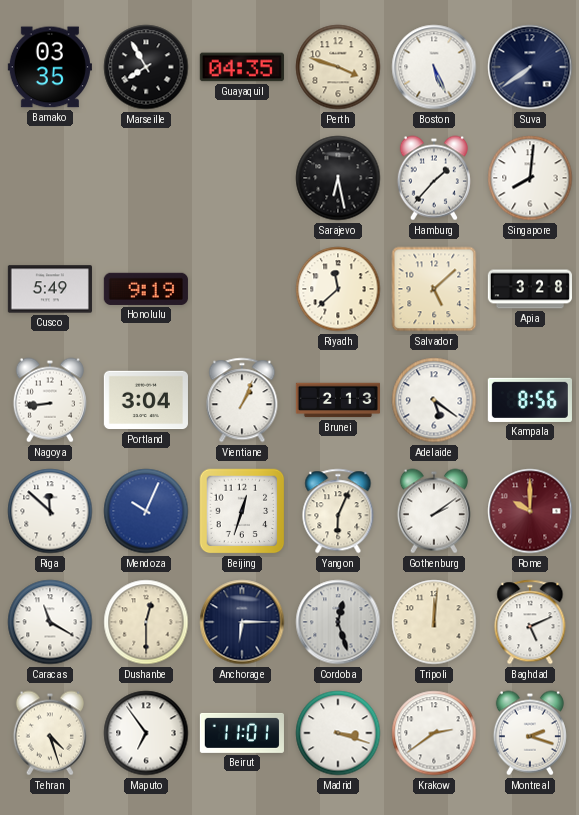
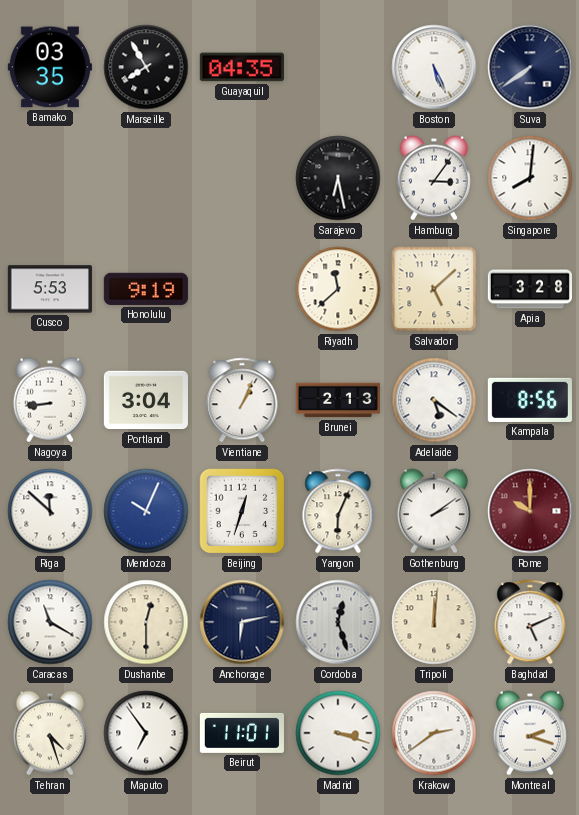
Perth: 3:48 -> none
Hamburg: 1:37 -> 3:06
Cusco: 5:49 -> 5:53
Anchorage: 6:15 -> 6:13
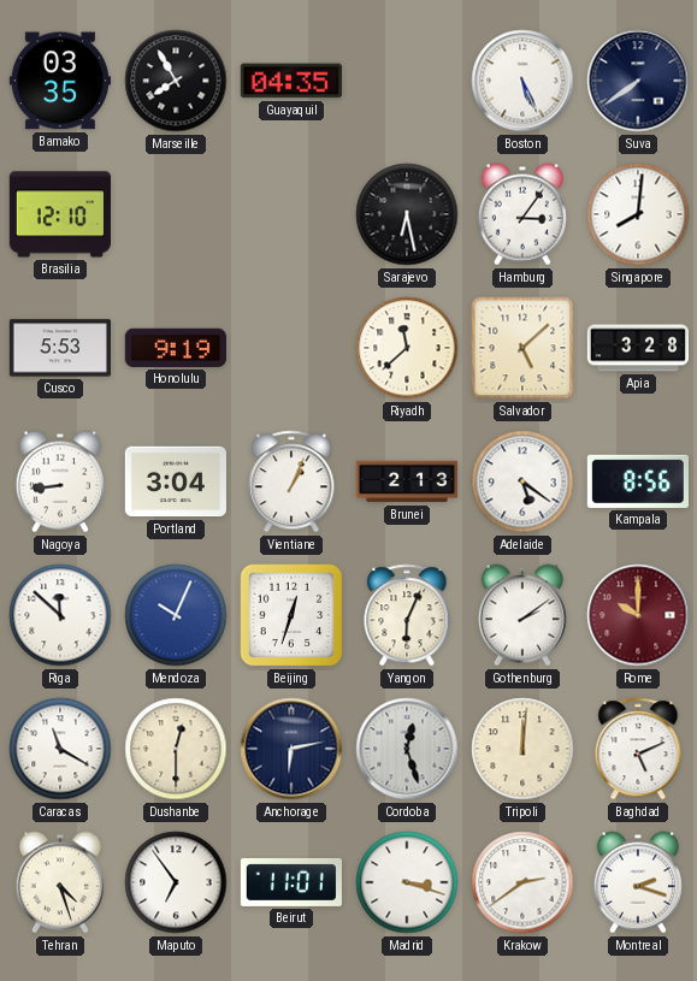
Brasilia: none -> 12:10
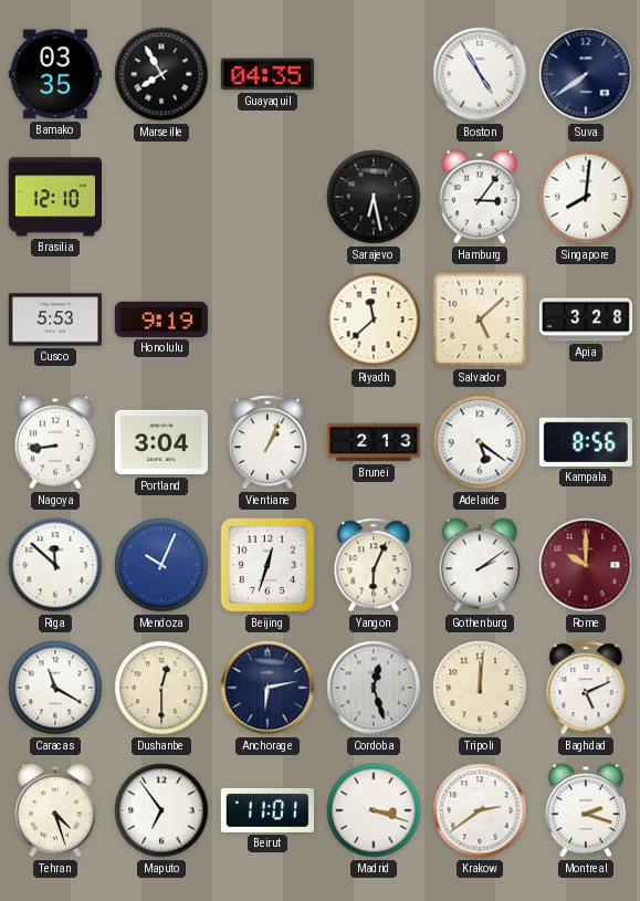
Boston: 5:26 -> 4:55
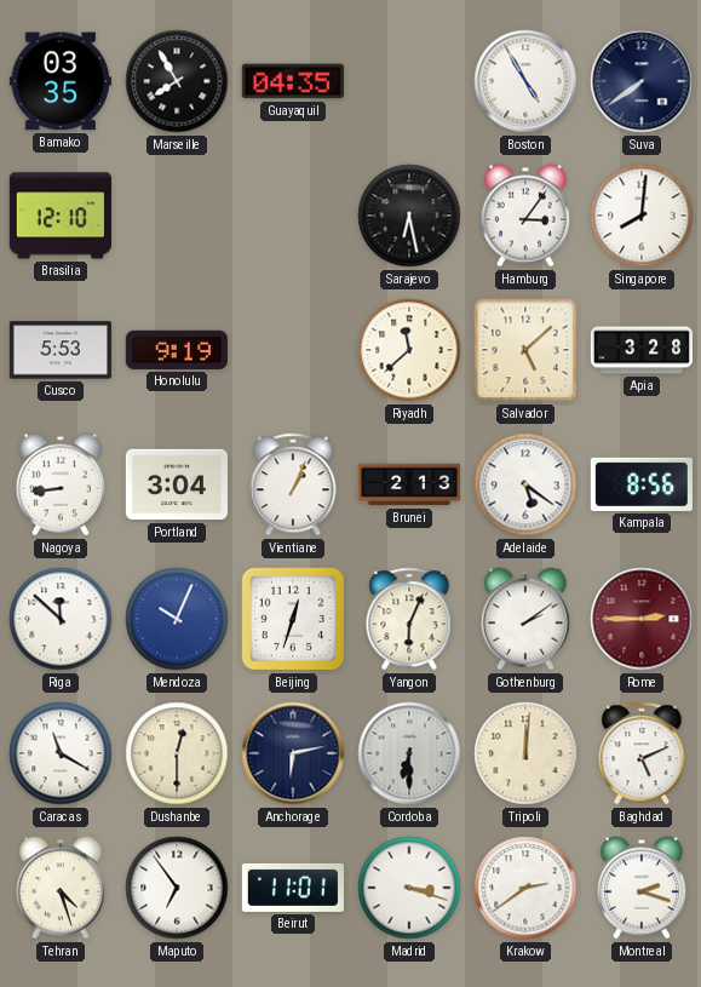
Rome: 10:00 -> 2:45
Cordoba: 12:27 -> 6:30
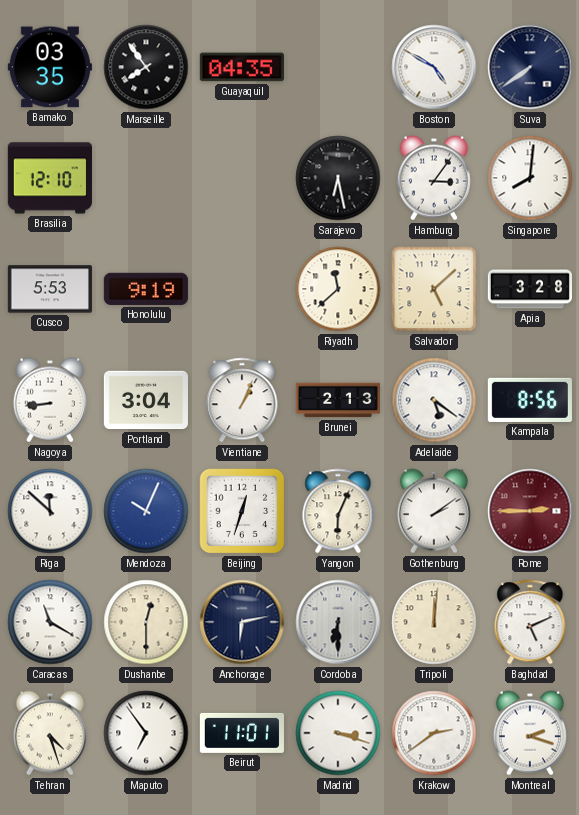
Marseille: 7:55 -> 7:54
Boston: 4:55 -> 4:50
